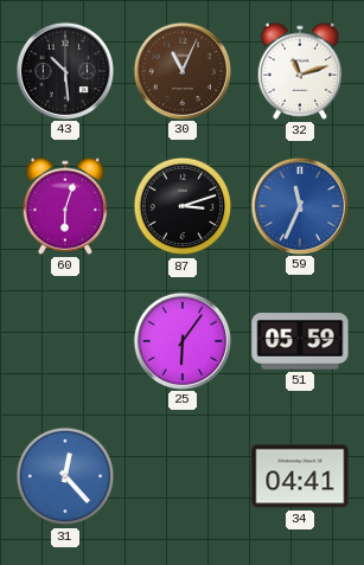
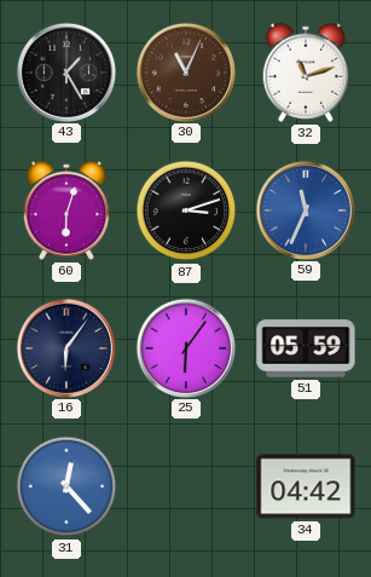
43: 10:29 -> 1:25
16: none -> 6:06
34: 04:41 -> 04:42
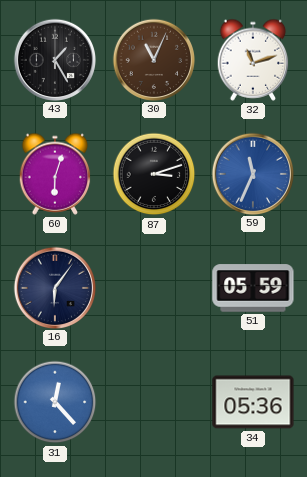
25: 6:06 -> none
34: 04:42 -> 05:36
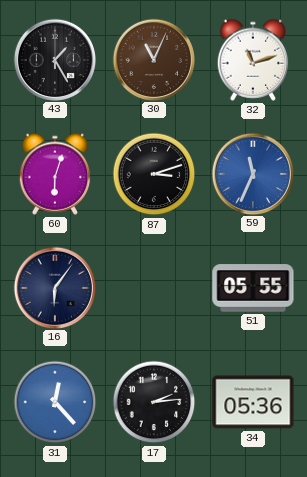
51: 05:59 -> 05:55
17: none -> 2:14
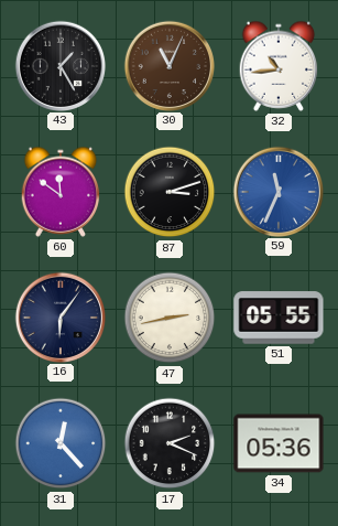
32: 11:12 -> 10:44
60: 6:03 -> 11:51
47: none -> 2:43
17: 2:14 -> 2:19
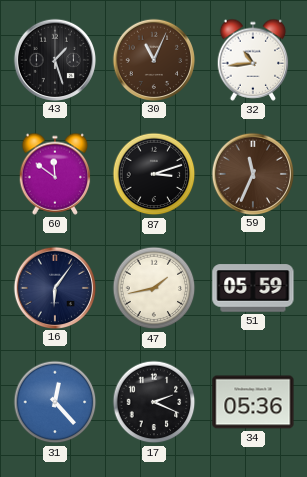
43: 1:25 -> 1:27
59 dial: blue -> brown
47: 2:43 -> 1:43
51: 05:55 -> 05:59
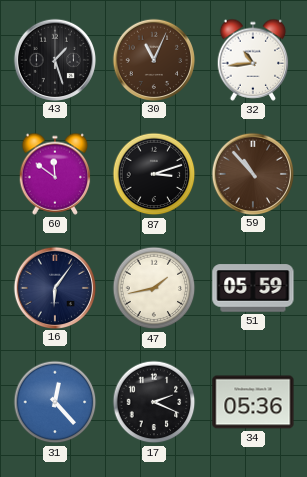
59: 11:34 -> 10:53
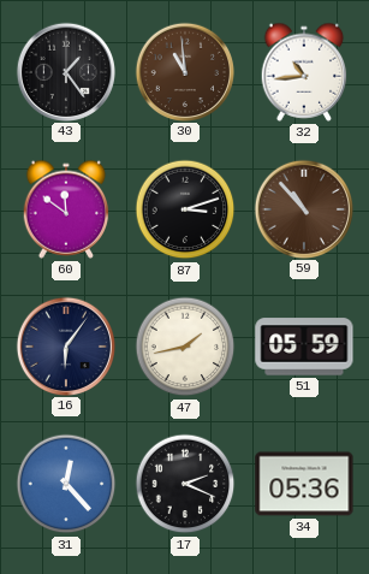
43: 1:27 -> 1:24
30: 11:04 -> 10:59
